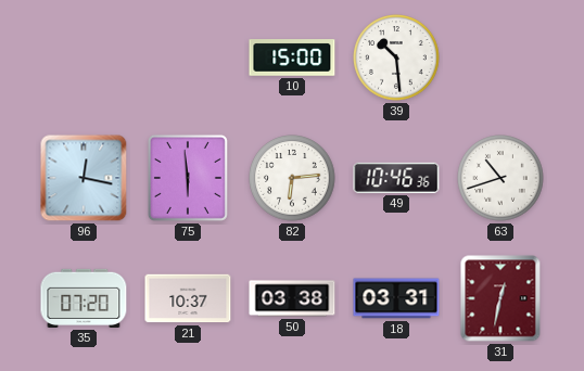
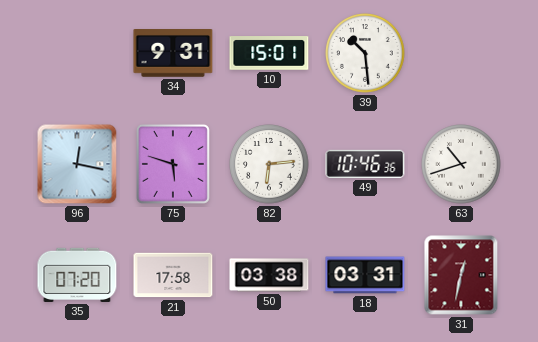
34: none -> 9:31
10: 15:00 -> 15:01
75: 5:59 -> 5:48
21: 10:37 -> 17:58
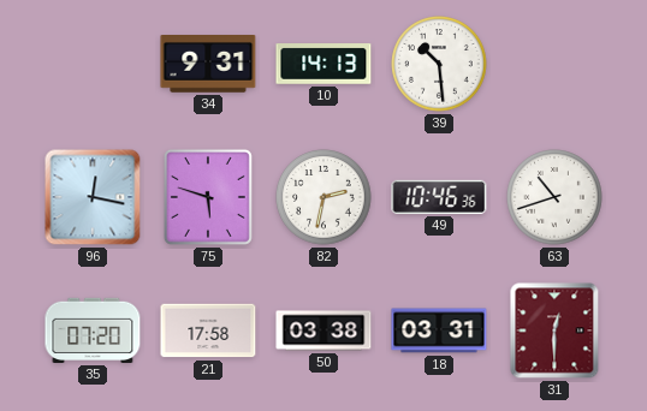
10: 15:01 -> 14:13
82: 6:14 -> 2:32
31: 12:32 -> 12:30
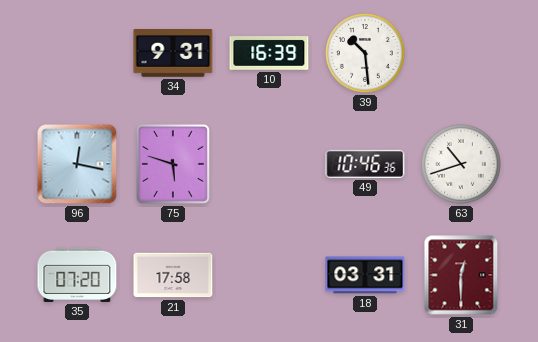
10: 14:13 -> 16:39
82: 2:32 -> none
50: 03:38 -> none
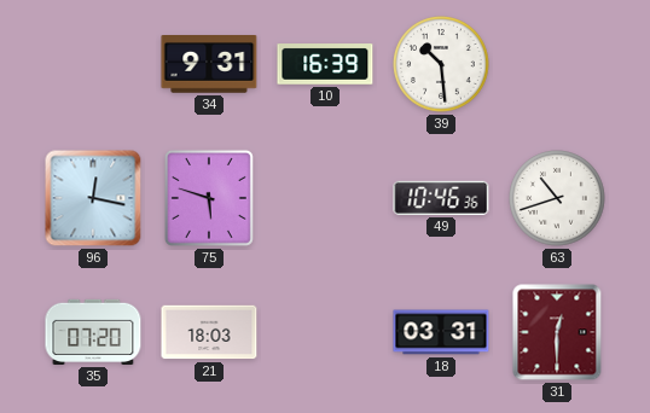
21: 17:58 -> 18:03
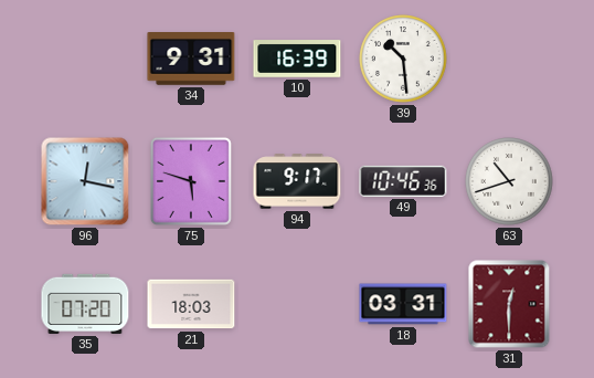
94: none -> 9:17
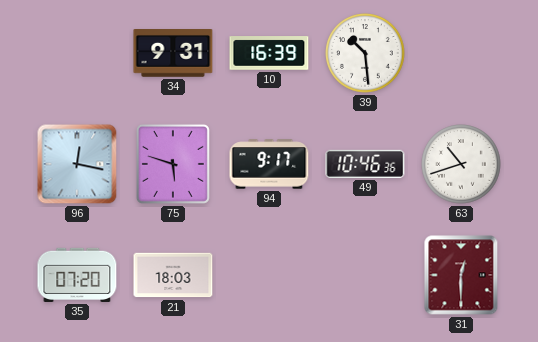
18: 03:31 -> none
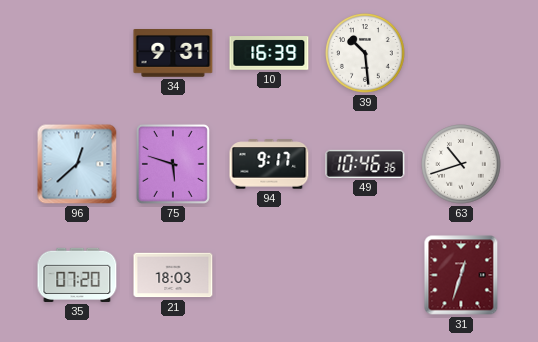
96: 12:17 -> 12:38
31: 12:30 -> 12:33
